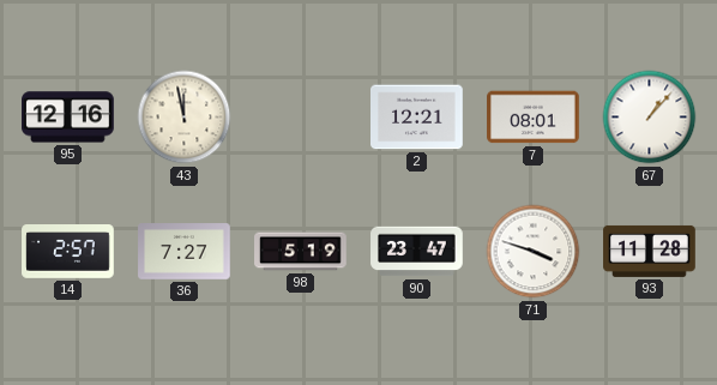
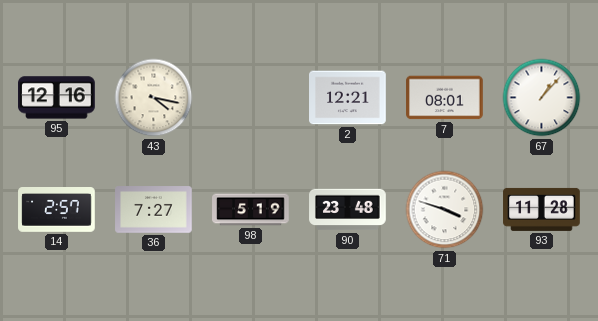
43: 11:58 -> 4:17
90: 23:47 -> 23:48
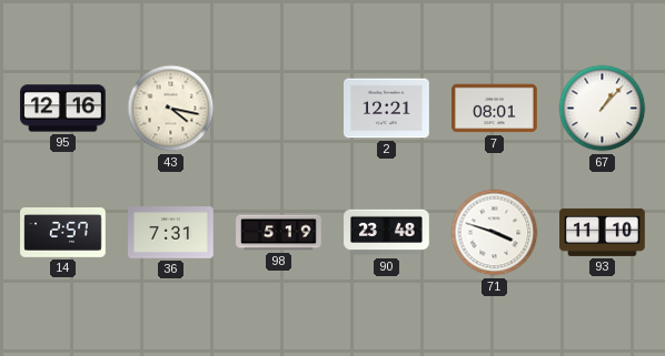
36: 7:27 -> 7:31
93: 11:28 -> 11:10
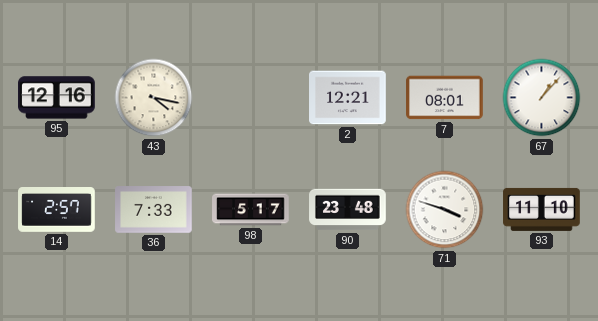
36: 7:31 -> 7:33
98: 5:19 -> 5:17
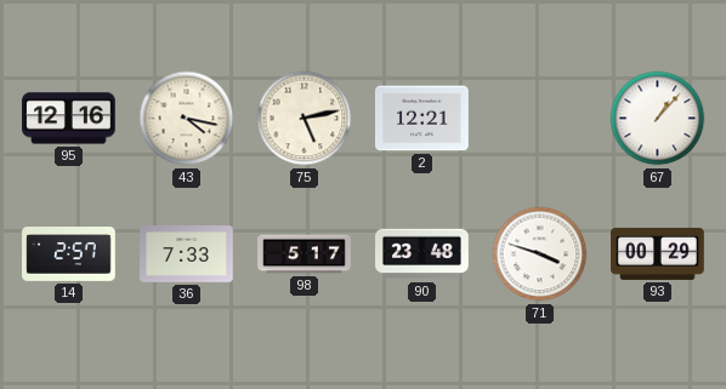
75: none -> 5:13
7: 08:01 -> none
93: 11:10 -> 00:29
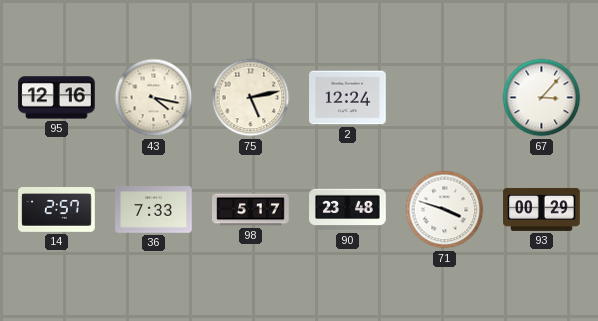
2: 12:21 -> 12:24
67: 1:07 -> 3:07
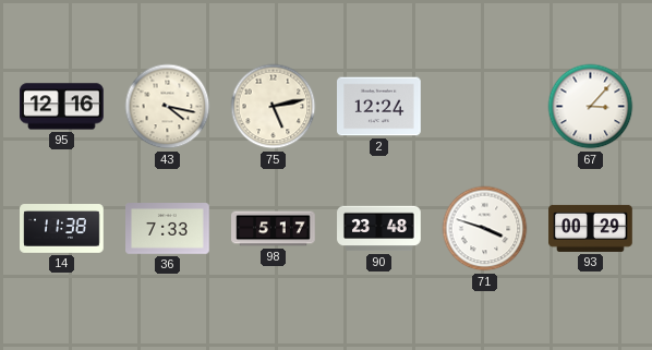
14: 2:57 -> 11:38
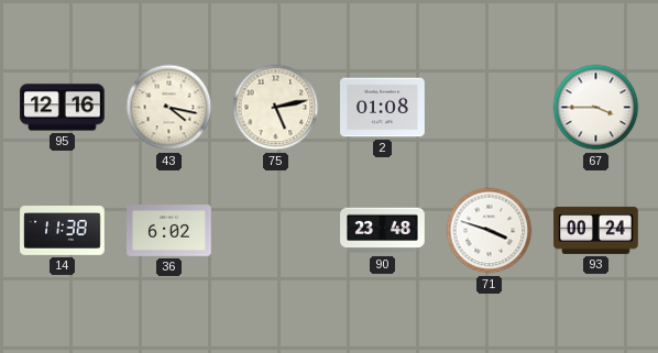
2: 12:24 -> 01:08
67: 3:07 -> 3:45
36: 7:33 -> 6:02
98: 5:17 -> none
93: 00:29 -> 00:24
